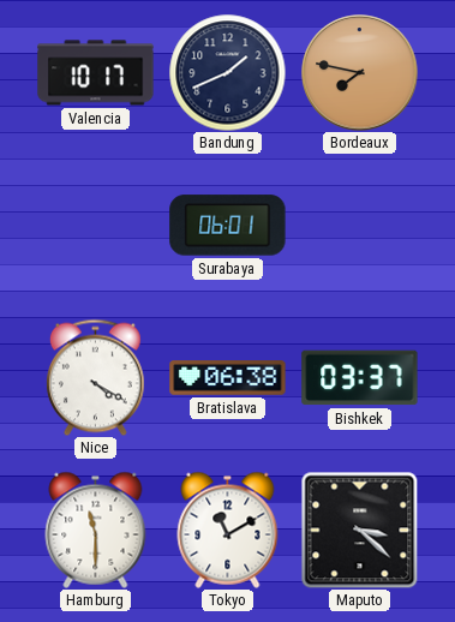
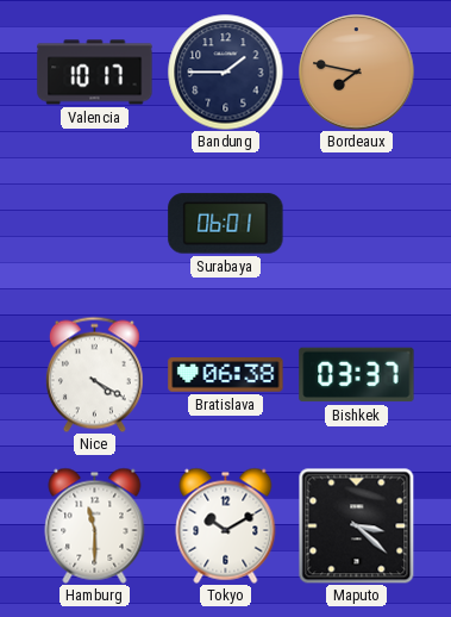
Bandung: 1:41 -> 1:45
Tokyo: 11:10 -> 10:10
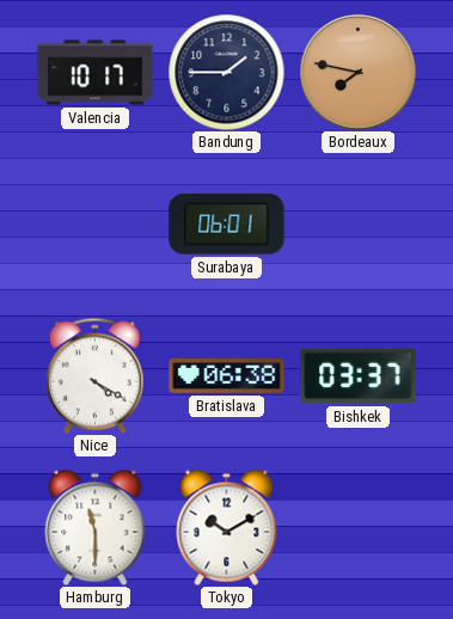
Maputo: 3:22 -> none
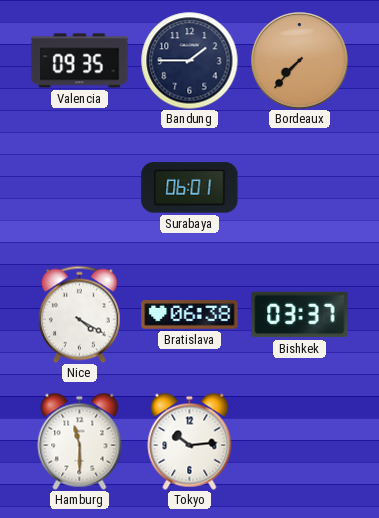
Valencia: 10:17 -> 09:35
Bordeaux: 7:47 -> 7:37
Tokyo: 10:10 -> 10:14
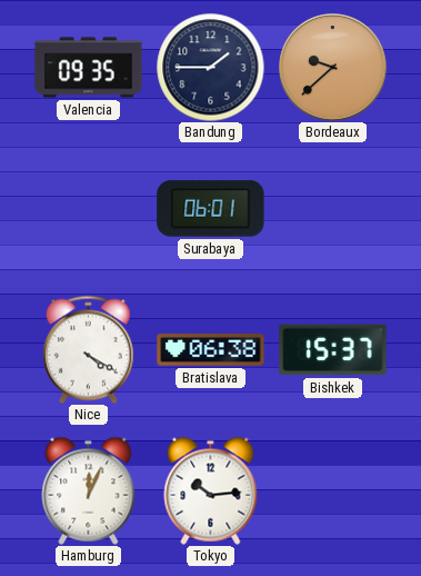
Bordeaux: 7:37 -> 9:38
Bishkek: 03:37 -> 15:37
Hamburg: 11:30 -> 12:04
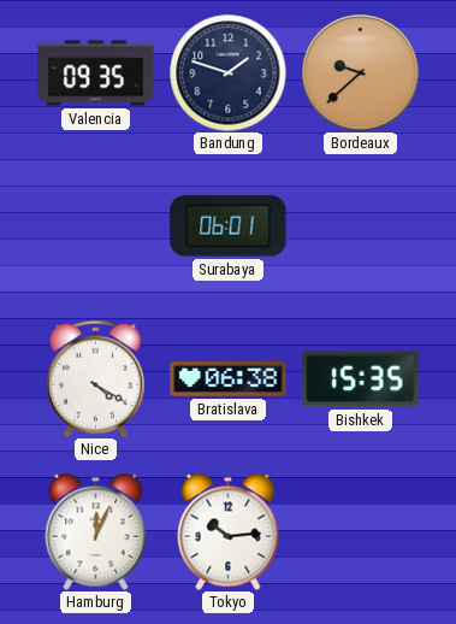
Bandung: 1:45 -> 1:48
Bishkek: 15:37 -> 15:35
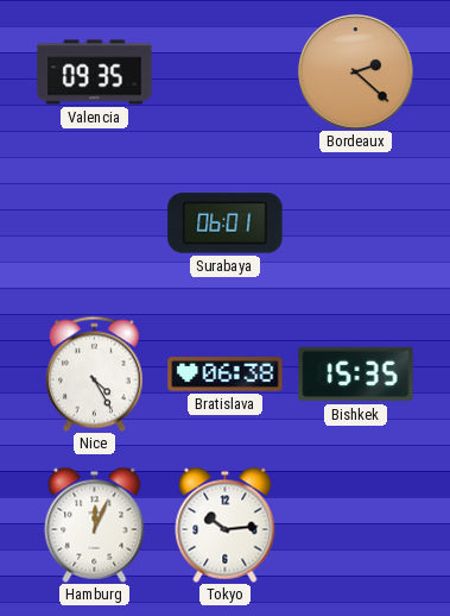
Bandung: 1:48 -> none
Bordeaux: 9:38 -> 2:22
Nice: 4:20 -> 4:25
